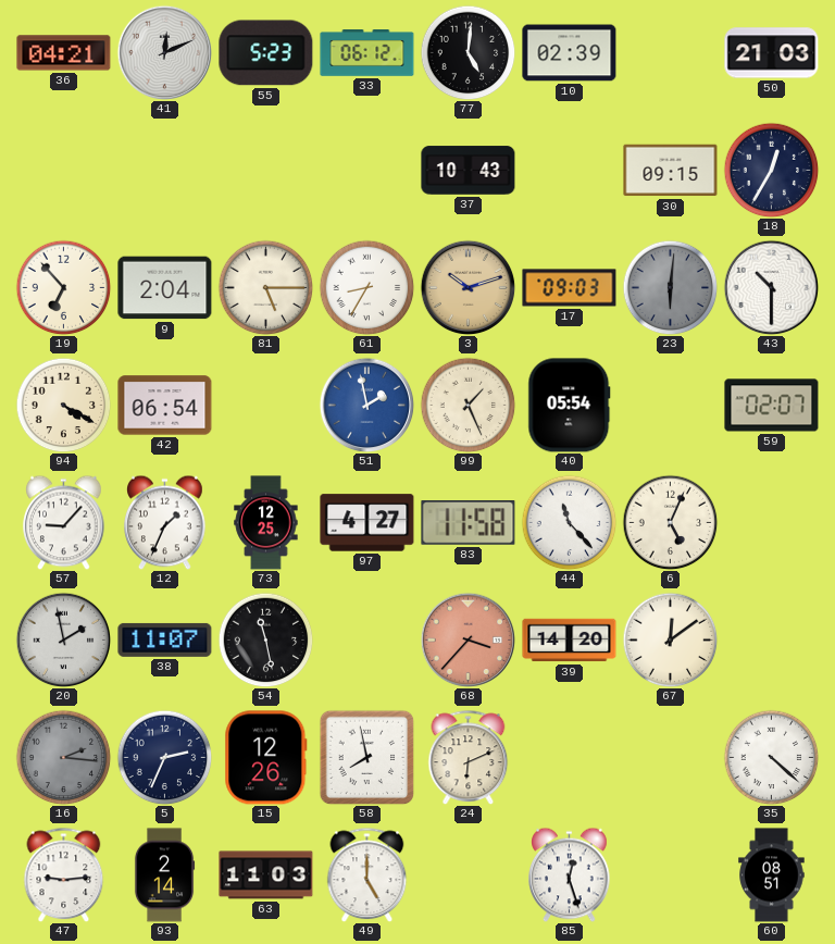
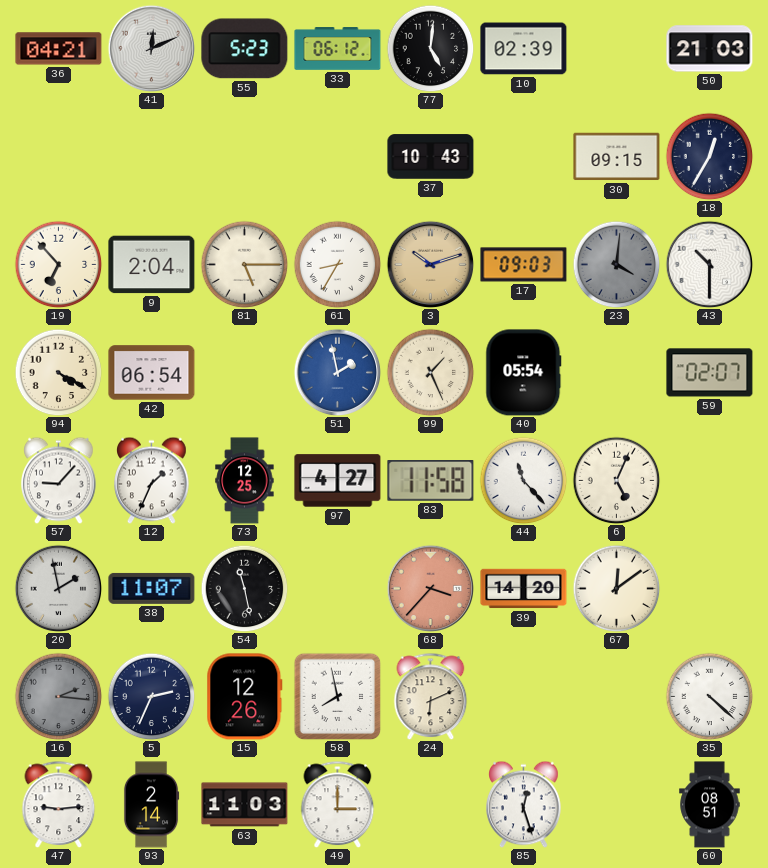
23: 6:01 -> 4:01
49: 5:00 -> 3:00
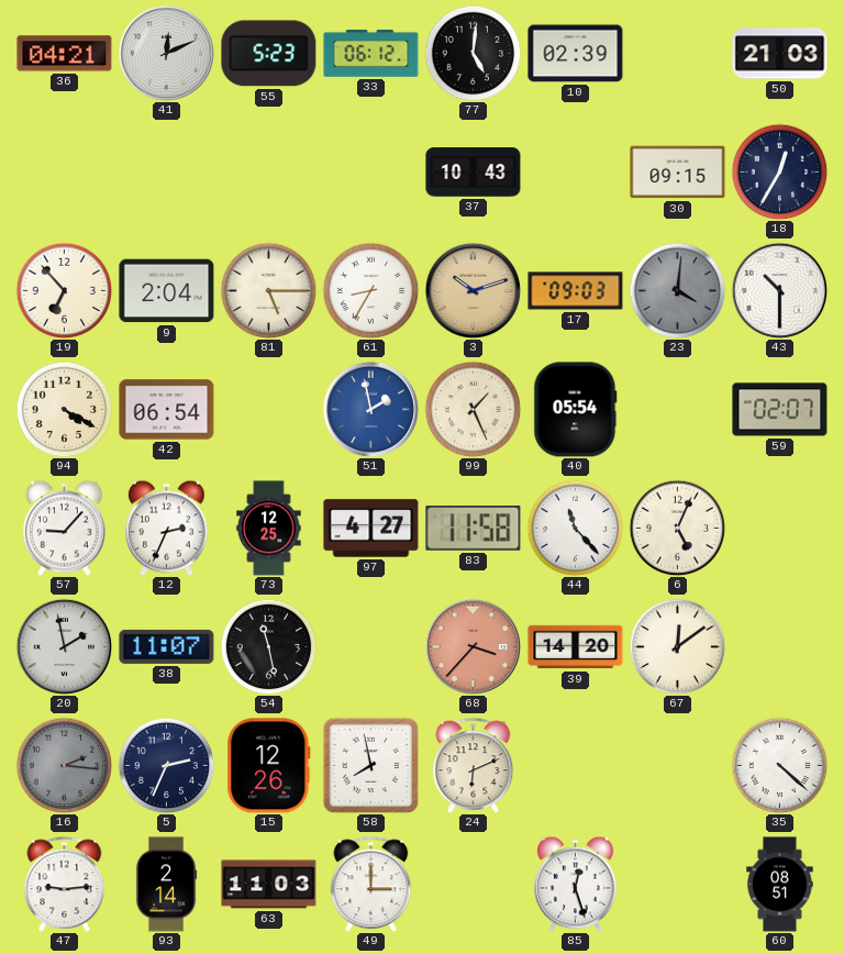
12: 1:34 -> 2:34
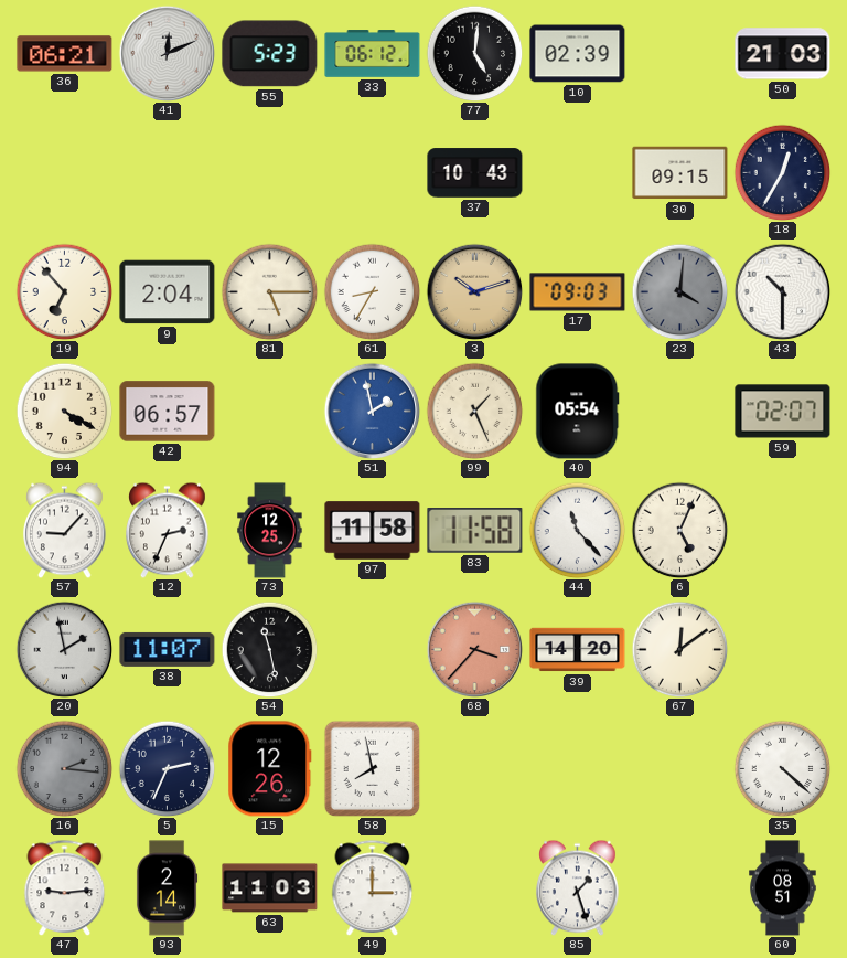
36: 04:21 -> 06:21
42: 06:54 -> 06:57
97: 4:27 -> 11:58
24: 6:11 -> none
85: 12:27 -> 1:27
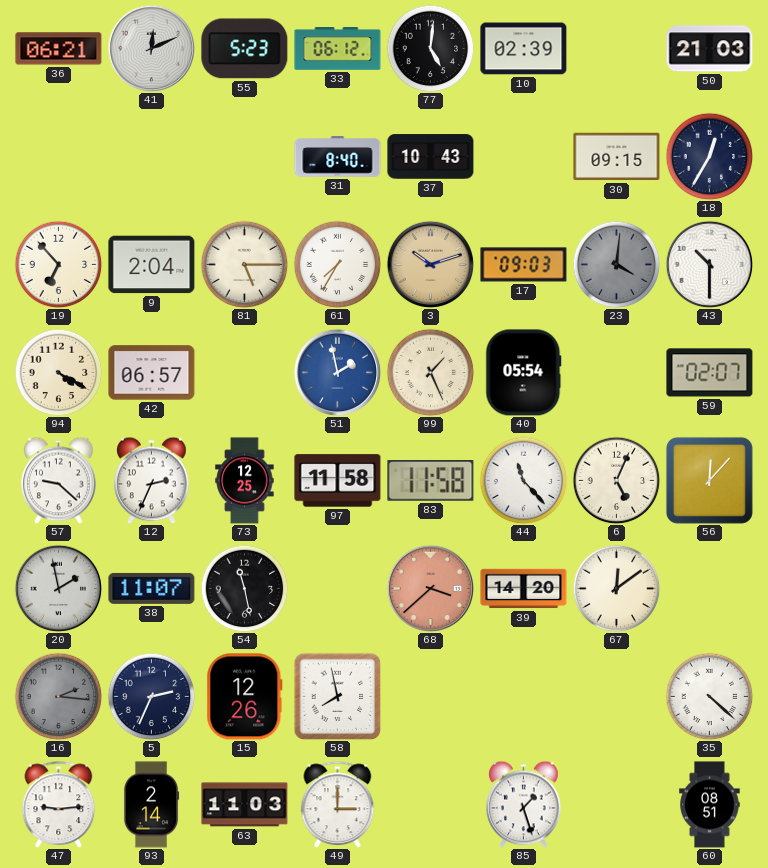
31: none -> 8:40
61: 8:35 -> 7:35
57: 9:07 -> 9:22
56: none -> 12:07
68: 3:37 -> 3:38
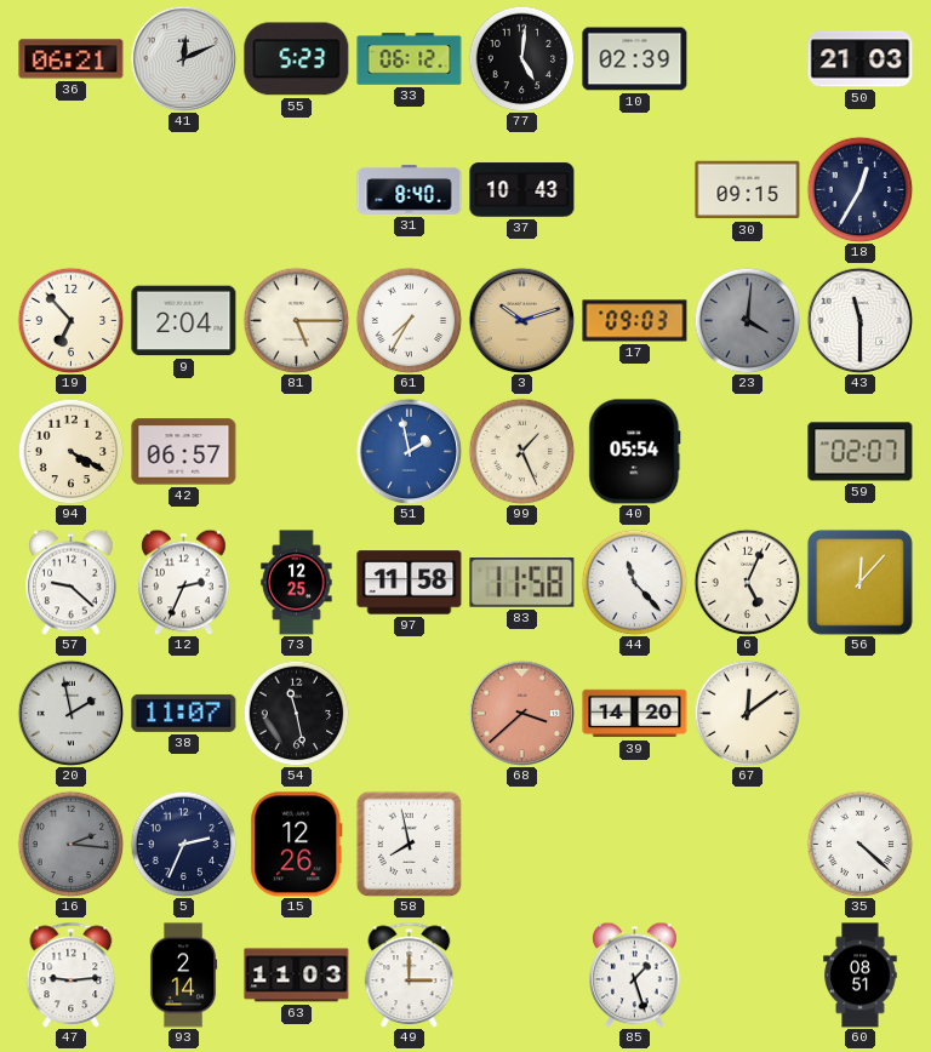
43: 10:30 -> 11:30
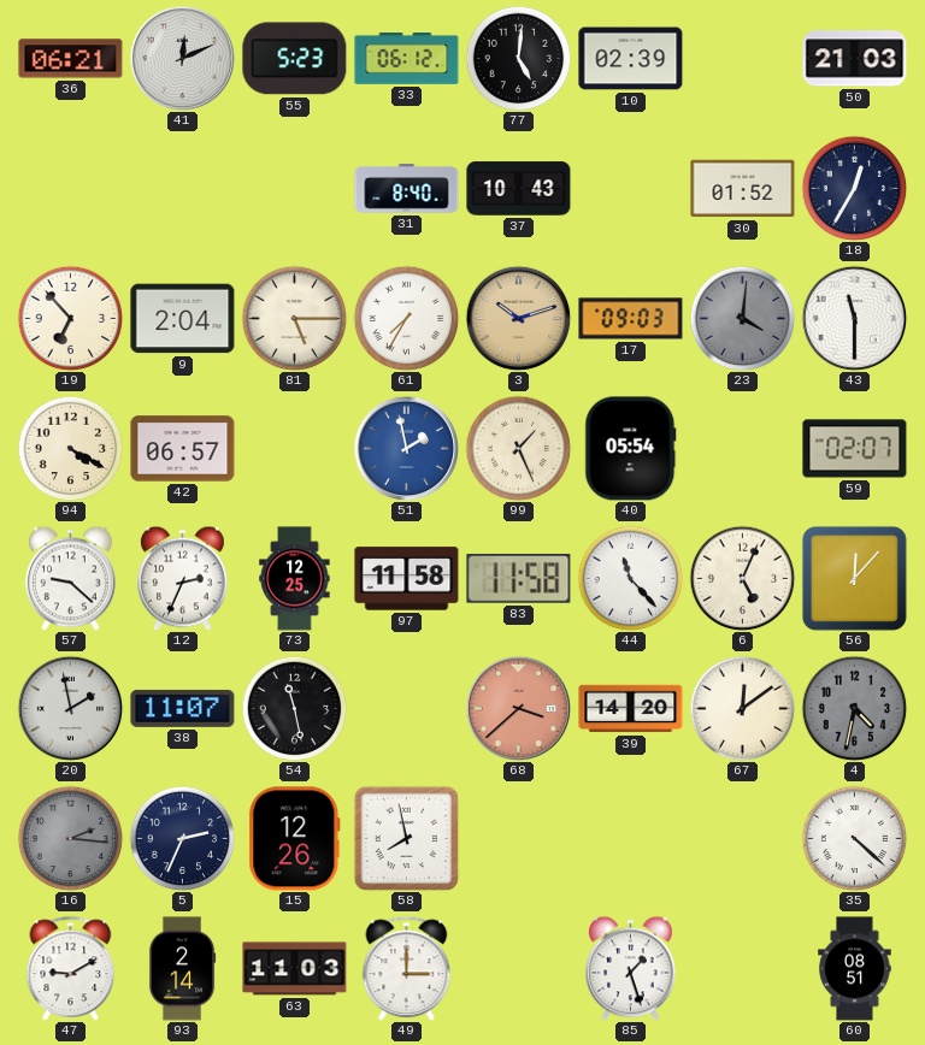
30: 09:15 -> 01:52
4: none -> 4:32
47: 9:14 -> 9:10
